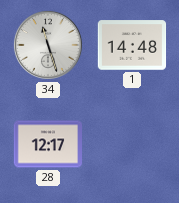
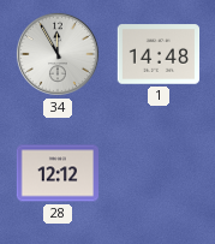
34: 11:27 -> 11:55
28: 12:17 -> 12:12
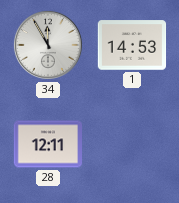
1: 14:48 -> 14:53
28: 12:12 -> 12:11
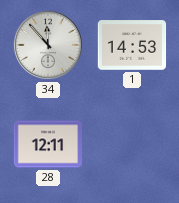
34: 11:55 -> 11:53
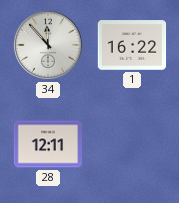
1: 14:53 -> 16:22
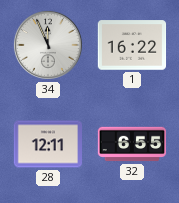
34: 11:53 -> 11:56
32: none -> 6:55
